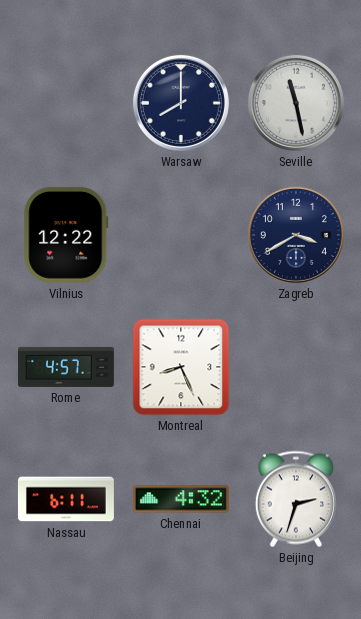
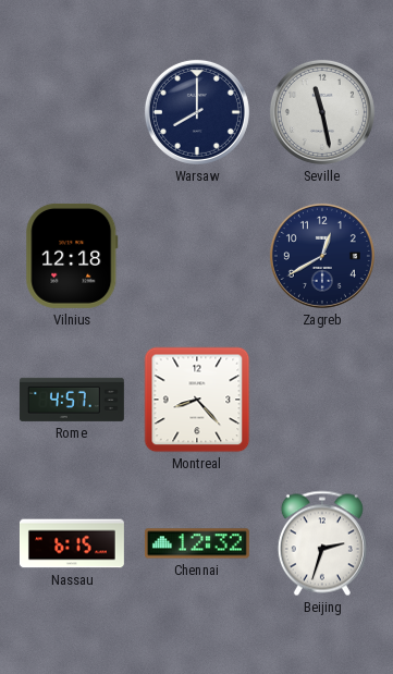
Vilnius: 12:22 -> 12:18
Zagreb: 3:40 -> 12:40
Montreal: 8:26 -> 8:23
Nassau: 6:11 -> 6:15
Chennai: 4:32 -> 12:32
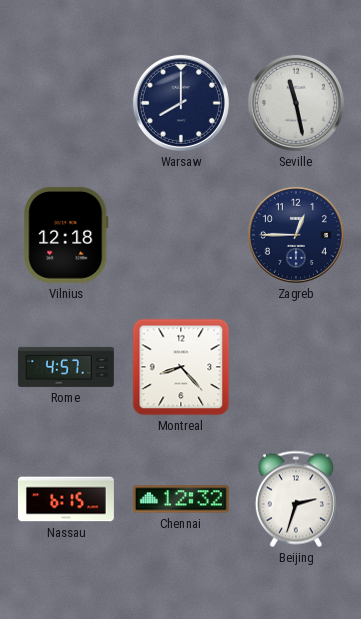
Zagreb: 12:40 -> 12:45
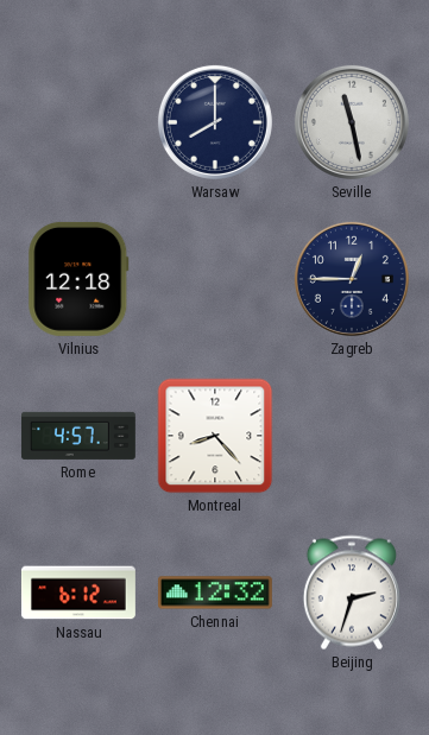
Nassau: 6:15 -> 6:12
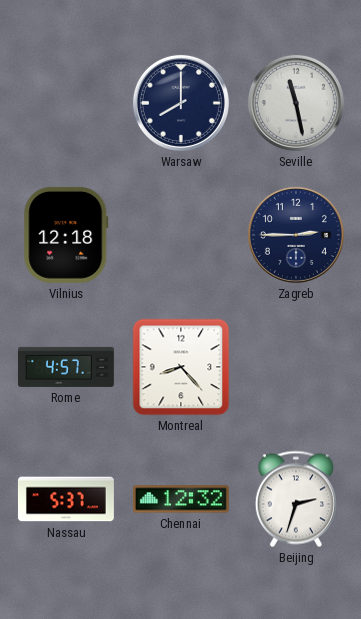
Zagreb: 12:45 -> 2:45
Nassau: 6:12 -> 5:37
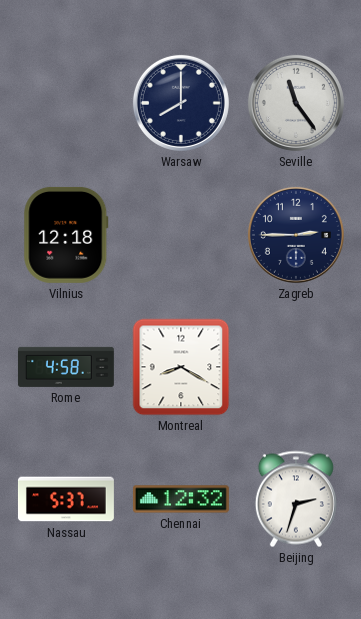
Seville: 11:28 -> 11:24
Rome: 4:57 -> 4:58
Montreal: 8:23 -> 8:20
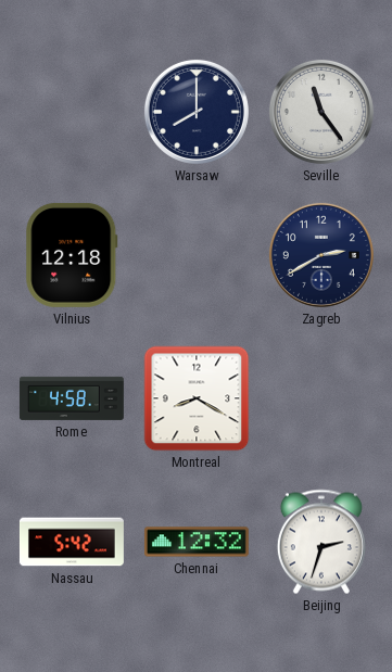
Zagreb: 2:45 -> 2:40
Nassau: 5:37 -> 5:42
